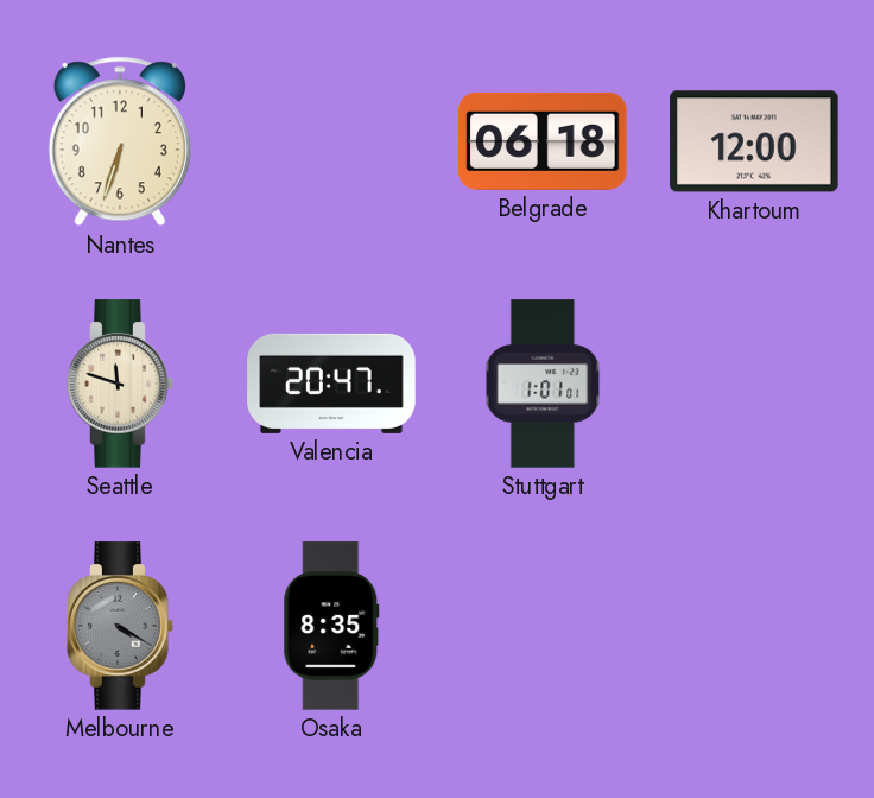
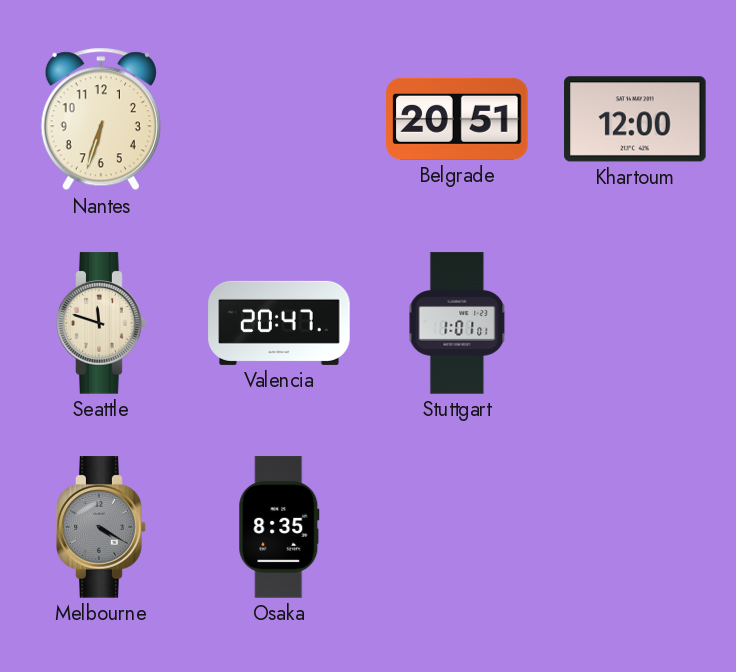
Belgrade: 06:18 -> 20:51
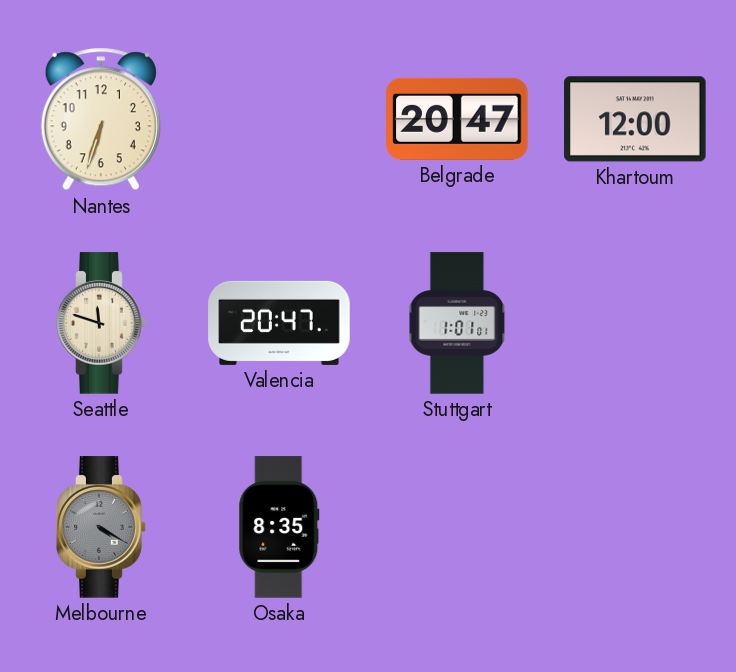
Belgrade: 20:51 -> 20:47
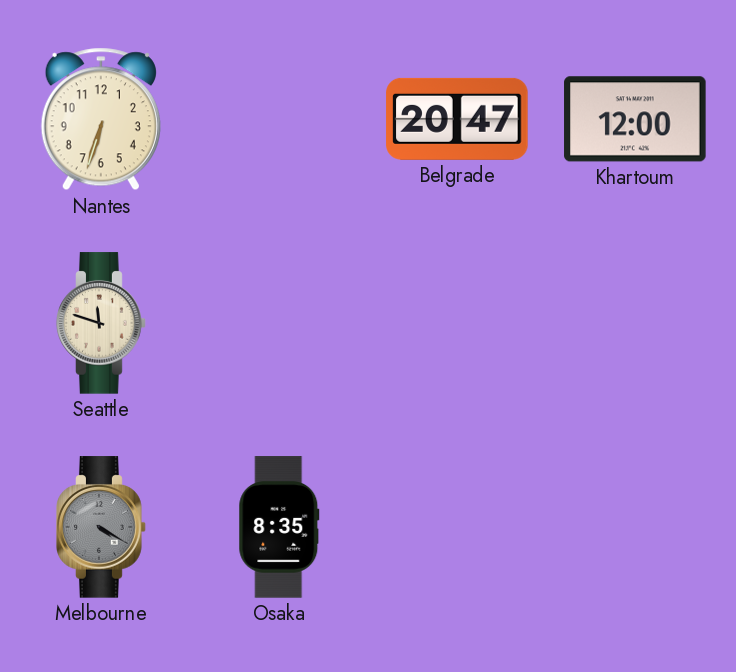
Valencia: 20:47 -> none
Stuttgart: 1:01 -> none
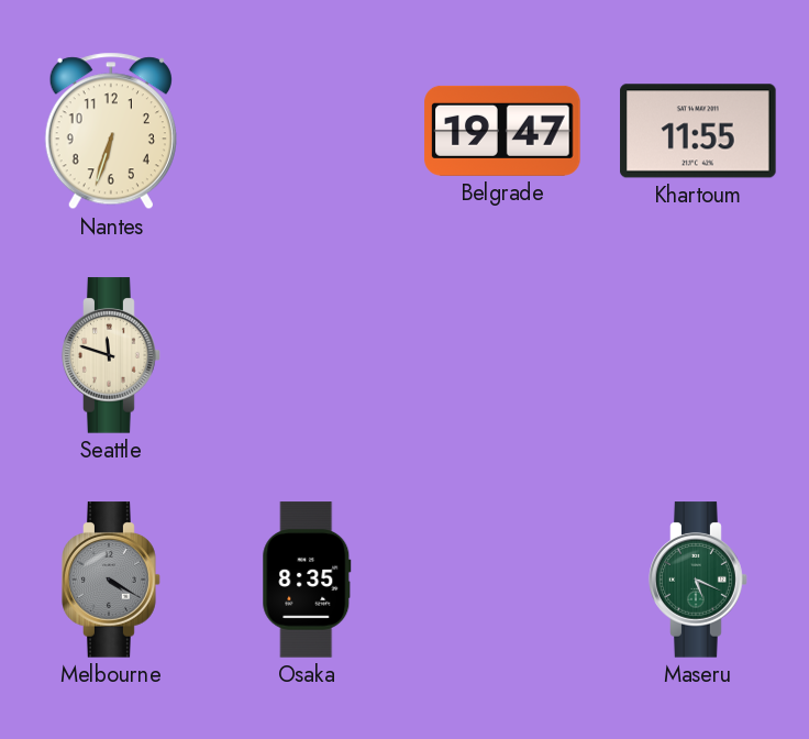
Belgrade: 20:47 -> 19:47
Khartoum: 12:00 -> 11:55
Maseru: none -> 5:19
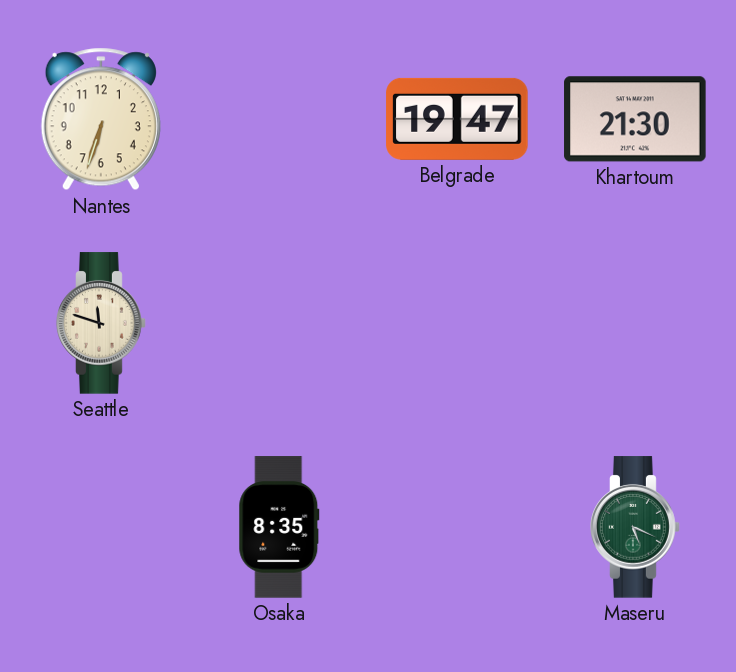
Khartoum: 11:55 -> 21:30
Melbourne: 4:20 -> none
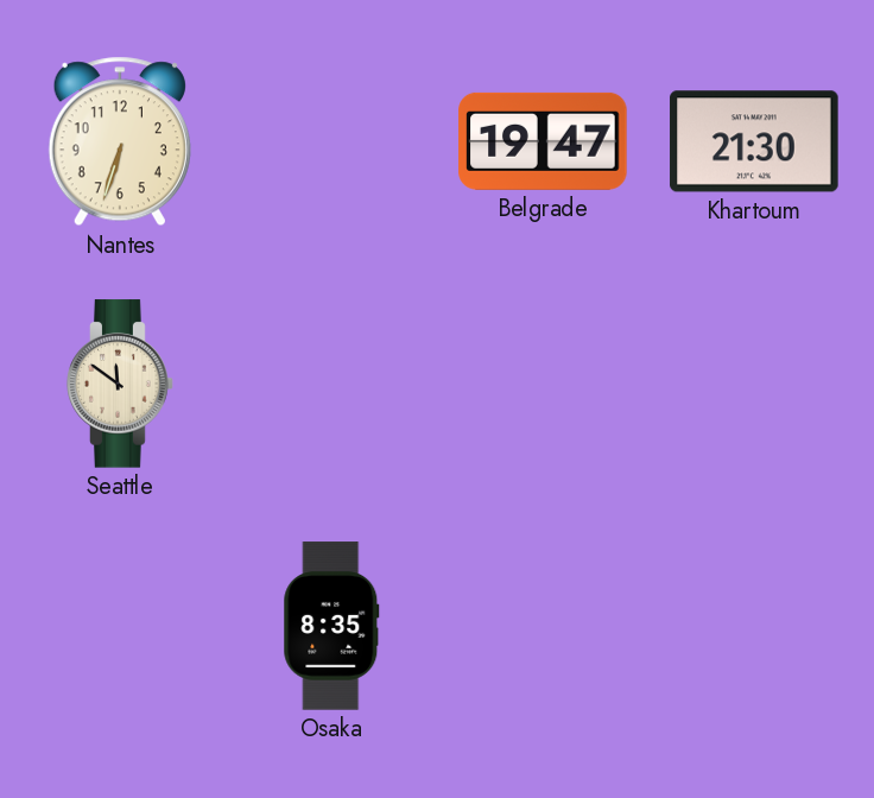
Seattle: 11:48 -> 11:51
Maseru: 5:19 -> none
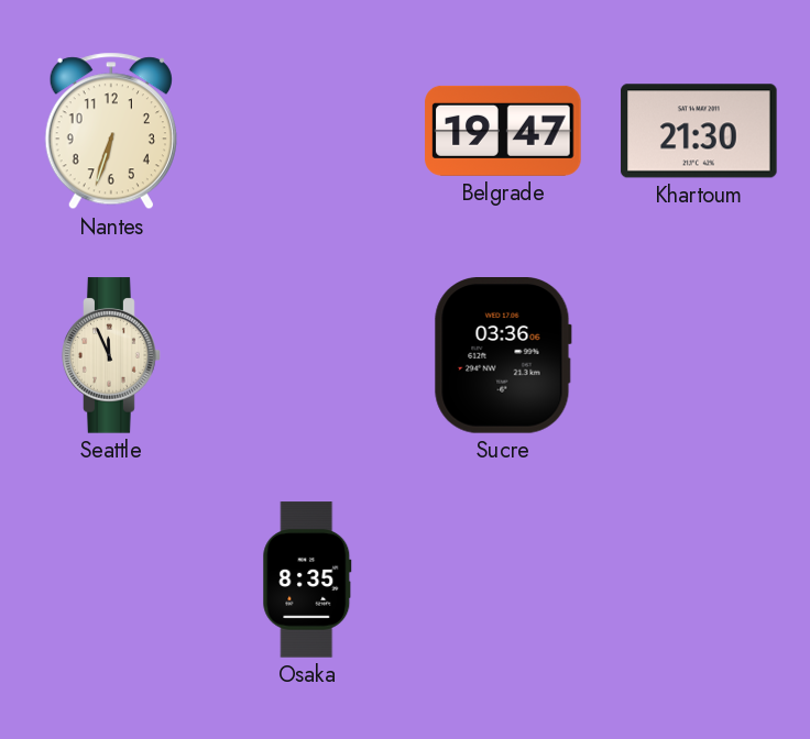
Seattle: 11:51 -> 11:56
Sucre: none -> 03:36
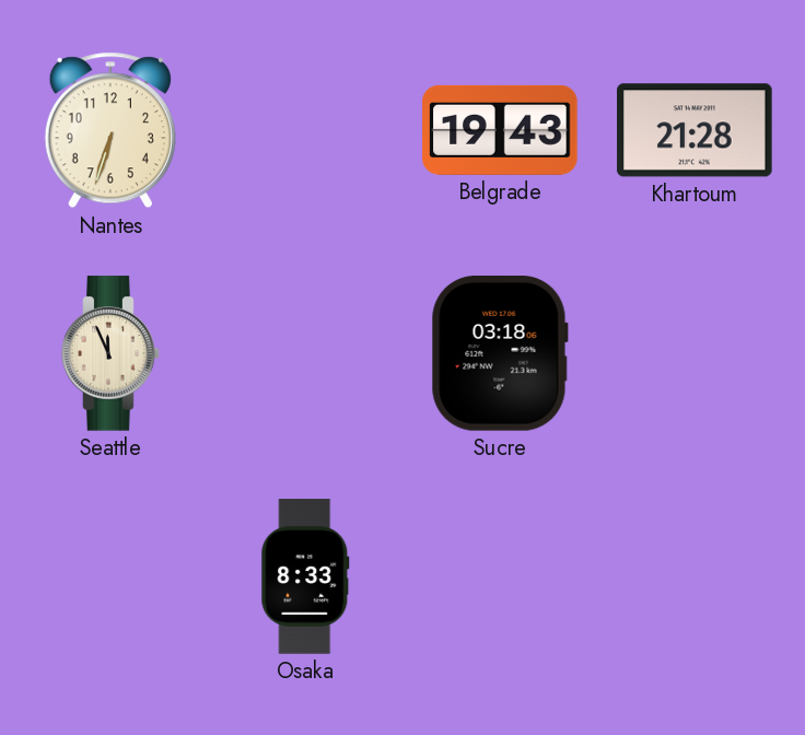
Belgrade: 19:47 -> 19:43
Khartoum: 21:30 -> 21:28
Sucre: 03:36 -> 03:18
Osaka: 8:35 -> 8:33
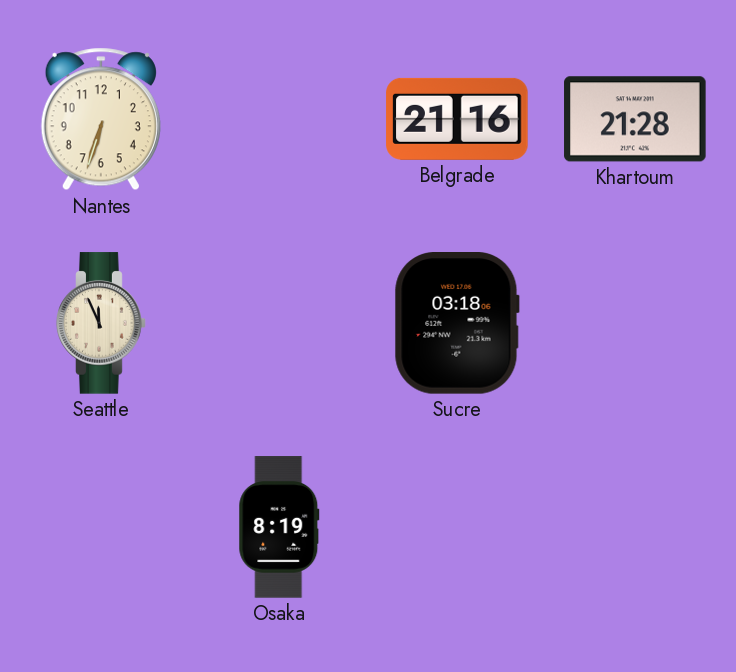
Belgrade: 19:43 -> 21:16
Osaka: 8:33 -> 8:19
